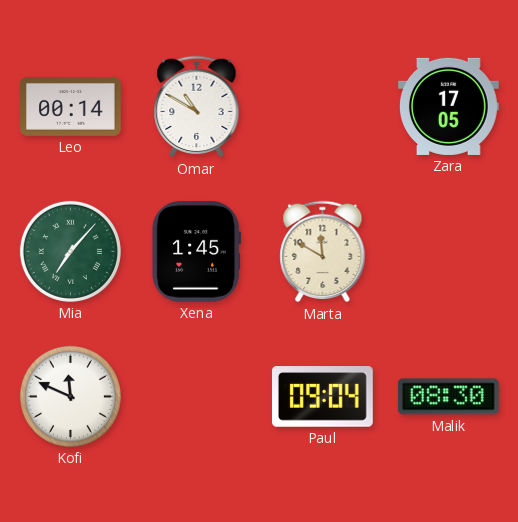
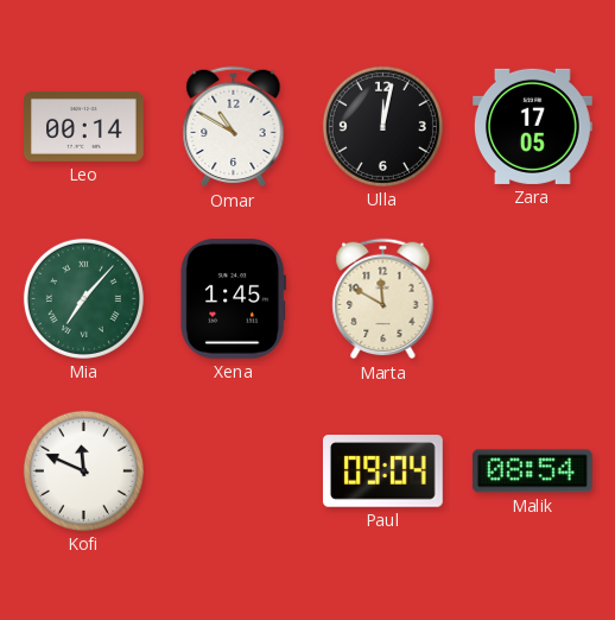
Ulla: none -> 12:02
Malik: 08:30 -> 08:54
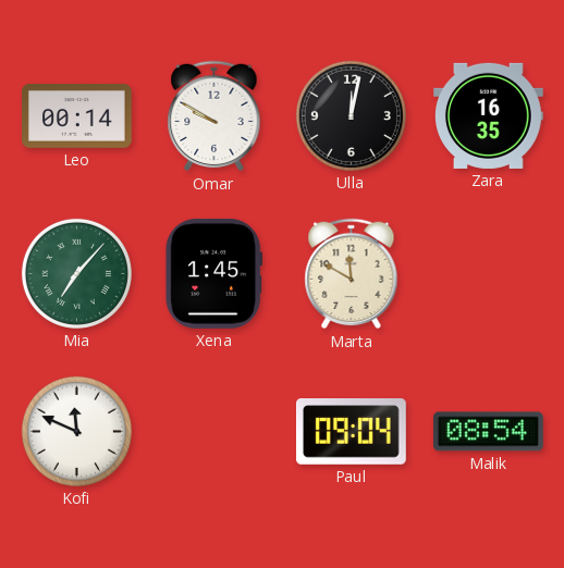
Omar: 10:50 -> 9:50
Zara: 17:05 -> 16:35
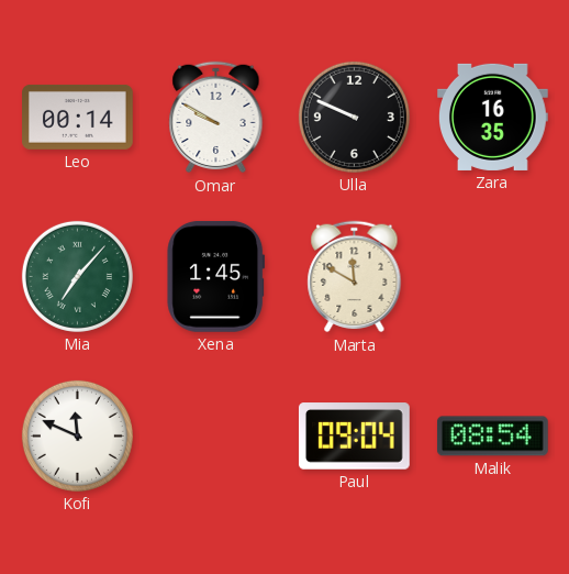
Ulla: 12:02 -> 9:49
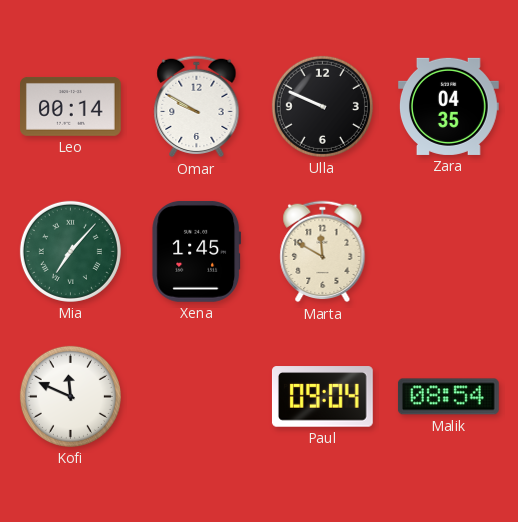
Zara: 16:35 -> 04:35
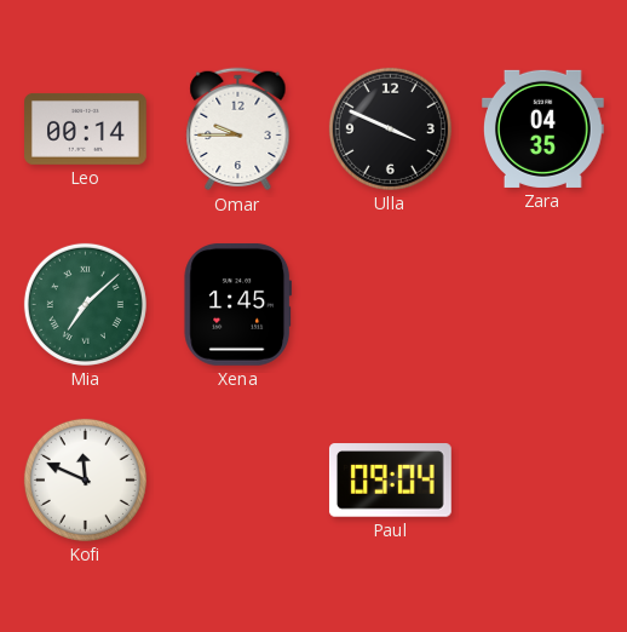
Omar: 9:50 -> 9:45
Ulla: 9:49 -> 3:49
Mia: 7:07 -> 7:08
Marta: 11:50 -> none
Malik: 08:54 -> none
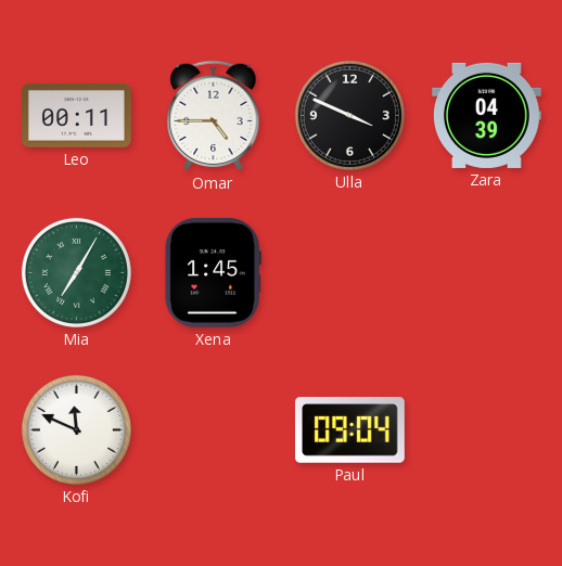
Leo: 00:14 -> 00:11
Omar: 9:45 -> 4:45
Zara: 04:35 -> 04:39
Mia: 7:08 -> 7:05
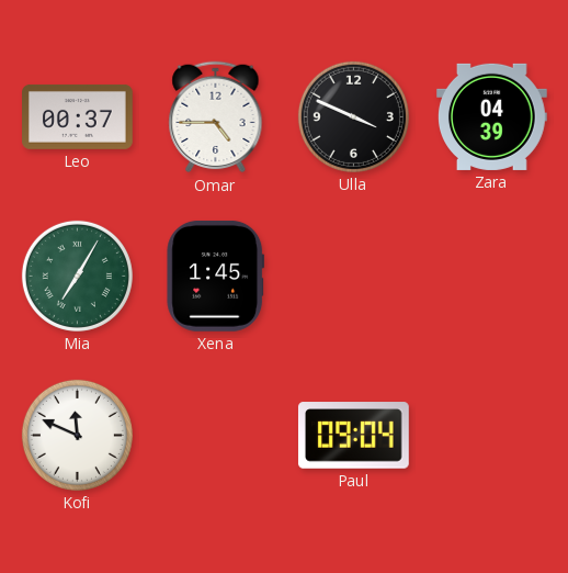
Leo: 00:11 -> 00:37
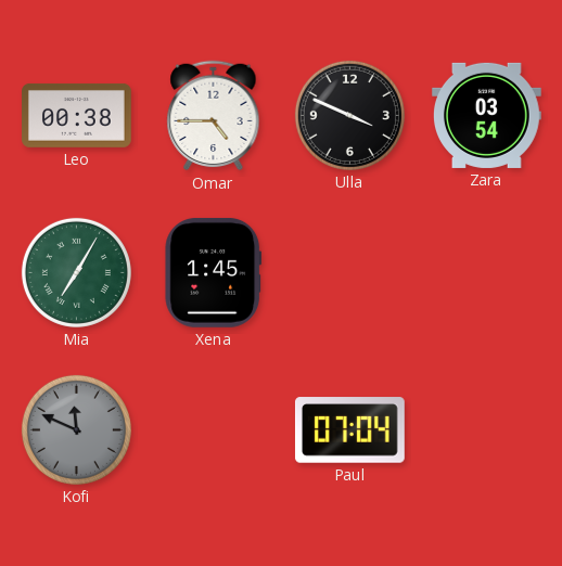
Leo: 00:37 -> 00:38
Zara: 04:39 -> 03:54
Kofi dial: white -> grey
Paul: 09:04 -> 07:04
